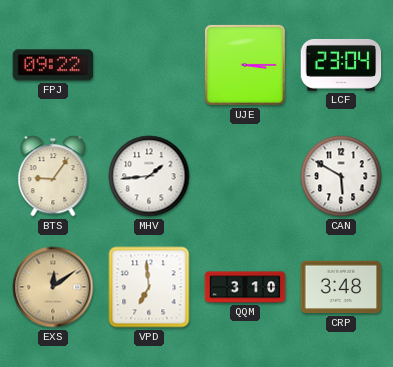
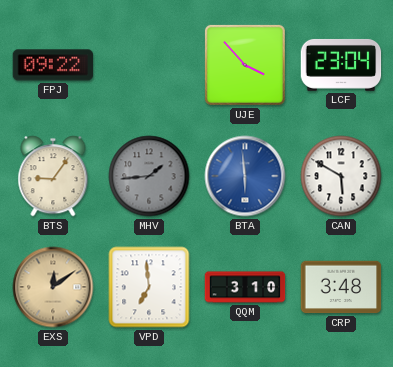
UJE: 3:15 -> 3:53
MHV dial: white -> grey
BTA: none -> 5:59
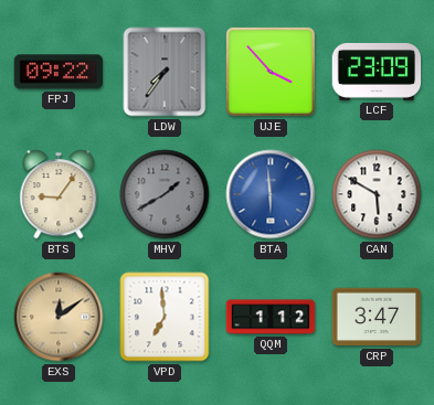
LDW: none -> 7:36
LCF: 23:04 -> 23:09
MHV: 1:44 -> 1:40
QQM: 3:10 -> 1:12
CRP: 3:48 -> 3:47
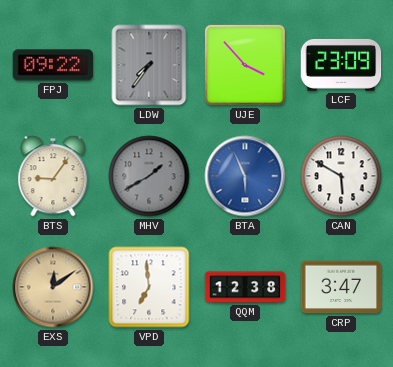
BTA: 5:59 -> 5:56
QQM: 1:12 -> 12:38
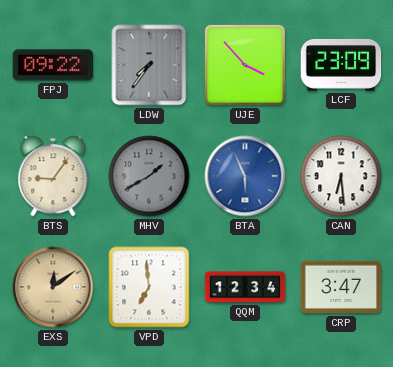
CAN: 5:50 -> 6:29
QQM: 12:38 -> 12:34
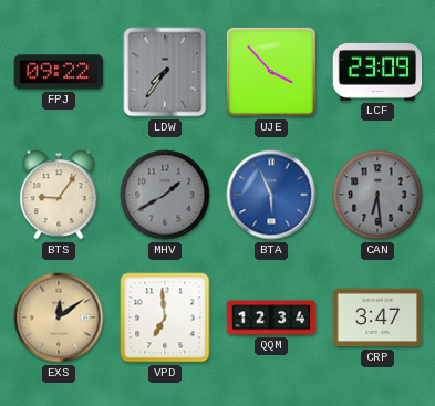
CAN dial: white -> grey
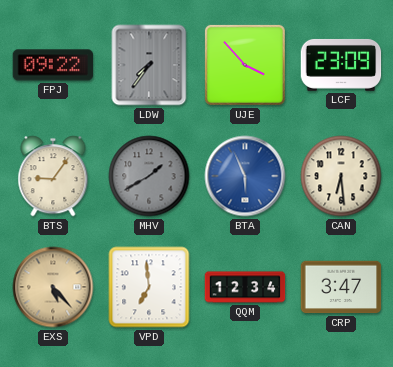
CAN dial: grey -> cream
EXS: 12:09 -> 5:23
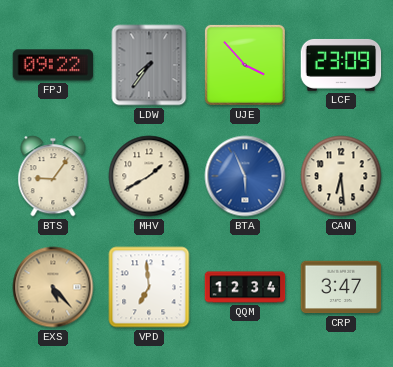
MHV dial: grey -> cream
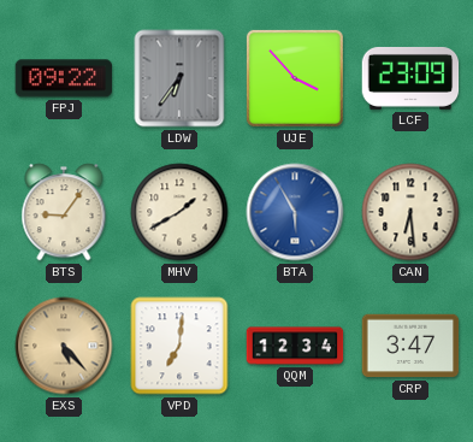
LDW: 7:36 -> 6:36
BTA: 5:56 -> 5:55
VPD: 6:59 -> 7:01
